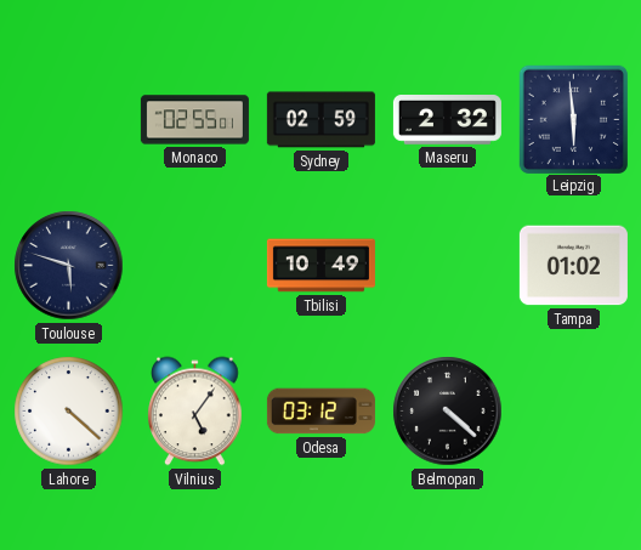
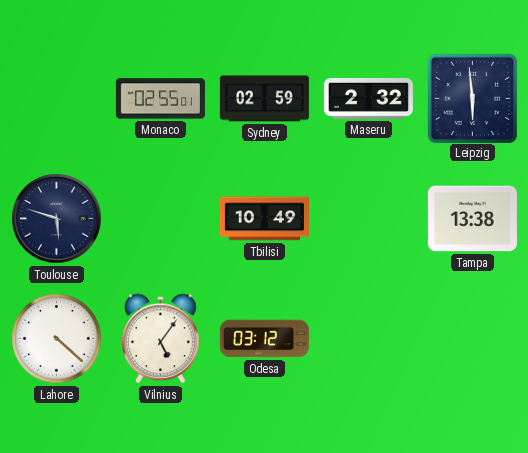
Tampa: 01:02 -> 13:38
Belmopan: 4:22 -> none
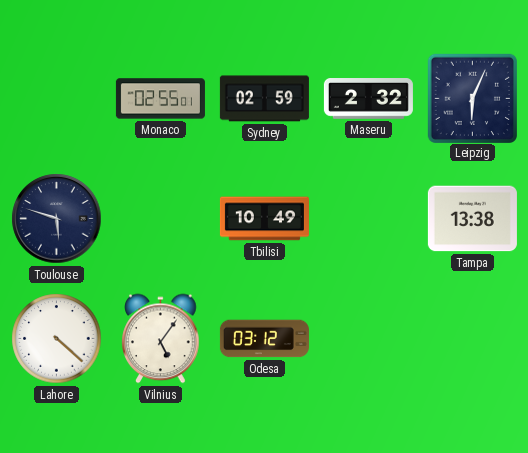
Leipzig: 5:59 -> 6:04
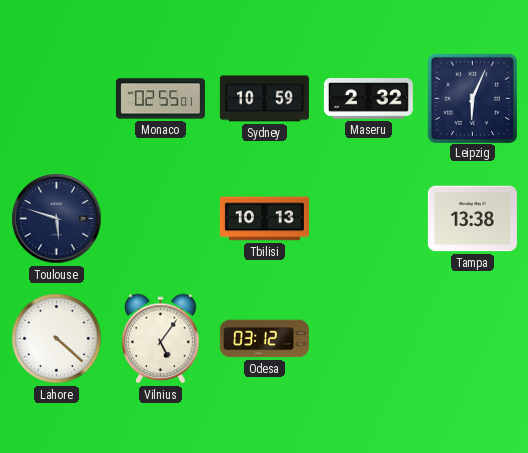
Sydney: 02:59 -> 10:59
Tbilisi: 10:49 -> 10:13
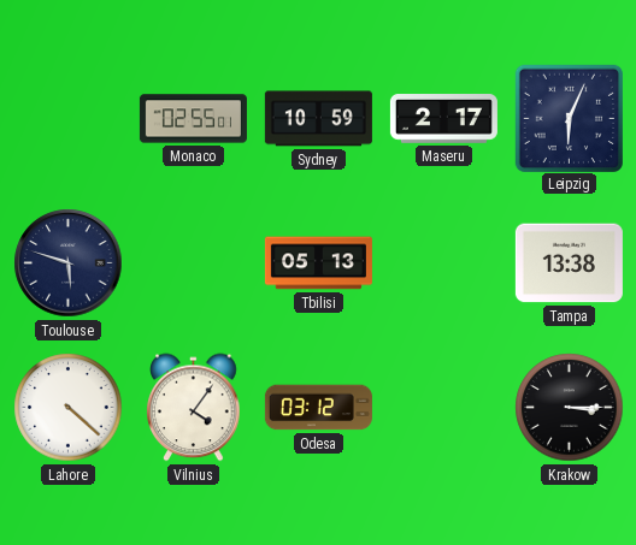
Maseru: 2:32 -> 2:17
Tbilisi: 10:13 -> 05:13
Vilnius: 5:06 -> 4:06
Krakow: none -> 3:15
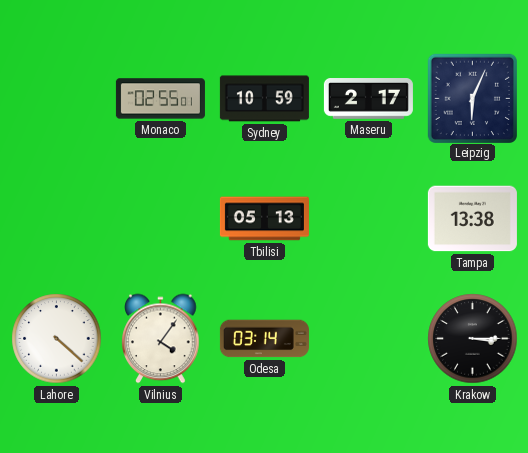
Toulouse: 5:48 -> none
Odesa: 03:12 -> 03:14
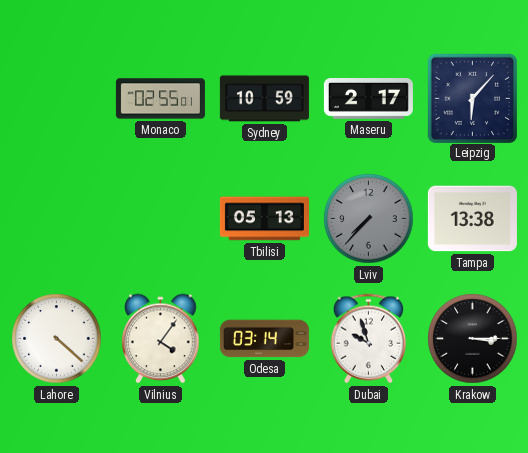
Leipzig: 6:04 -> 6:07
Lviv: none -> 7:37
Dubai: none -> 9:57
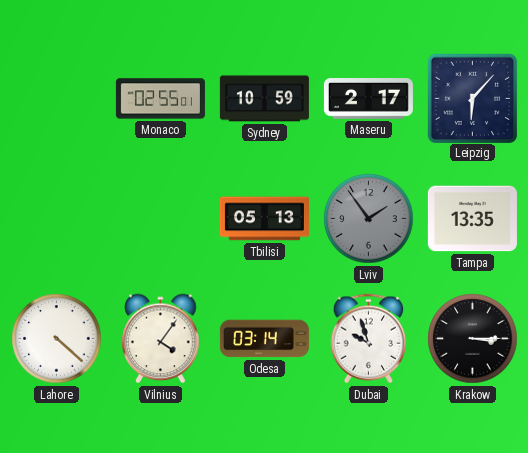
Lviv: 7:37 -> 1:54
Tampa: 13:38 -> 13:35
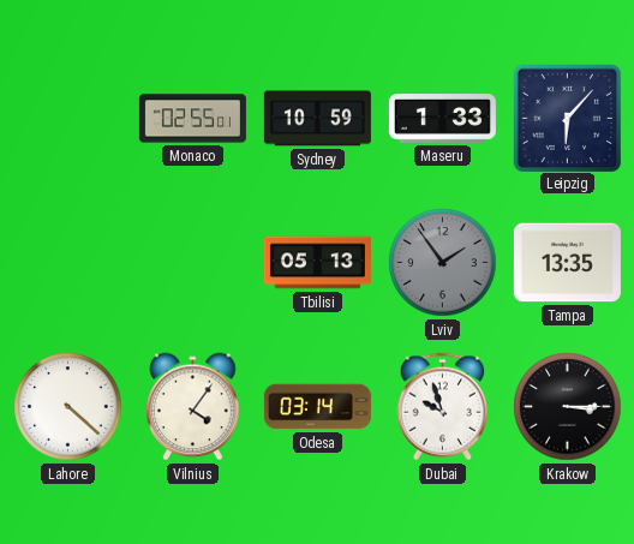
Maseru: 2:17 -> 1:33
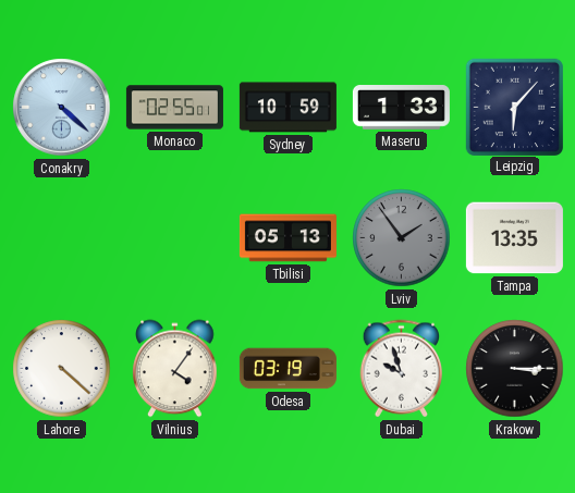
Conakry: none -> 4:22
Odesa: 03:14 -> 03:19
